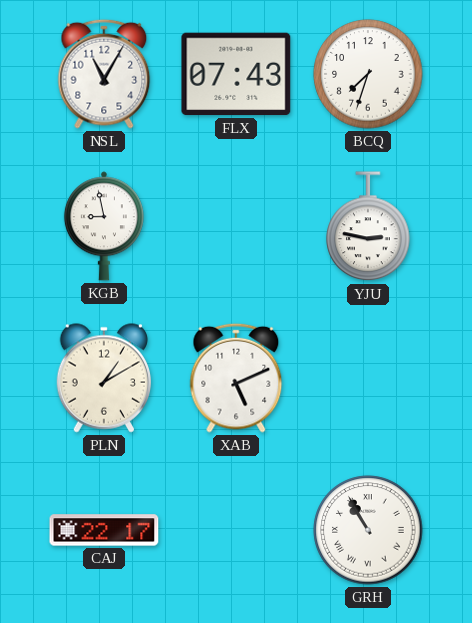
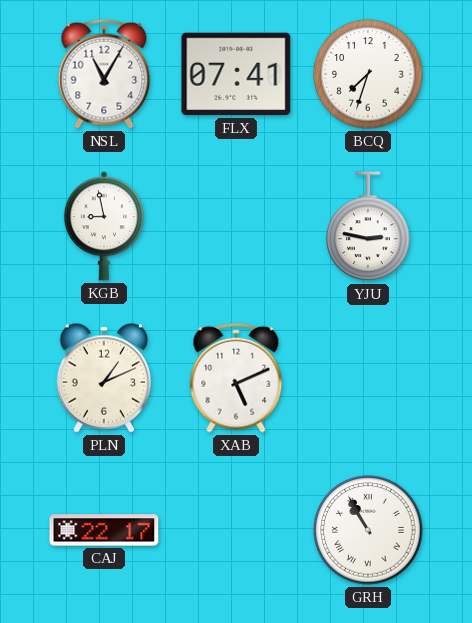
FLX: 07:43 -> 07:41
PLN: 1:10 -> 1:11
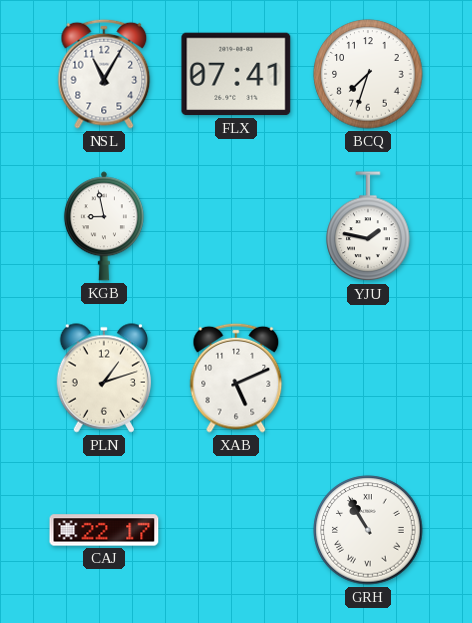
YJU: 2:47 -> 1:47
PLN: 1:11 -> 1:12
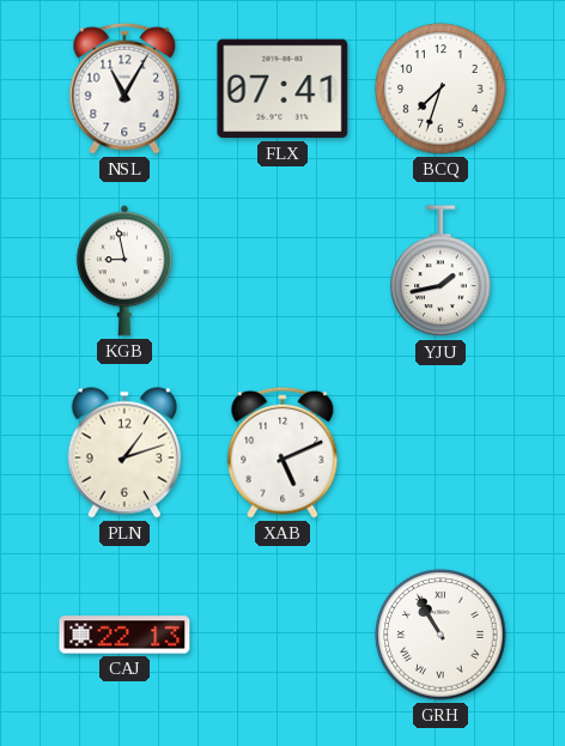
YJU: 1:47 -> 1:43
CAJ: 22:17 -> 22:13
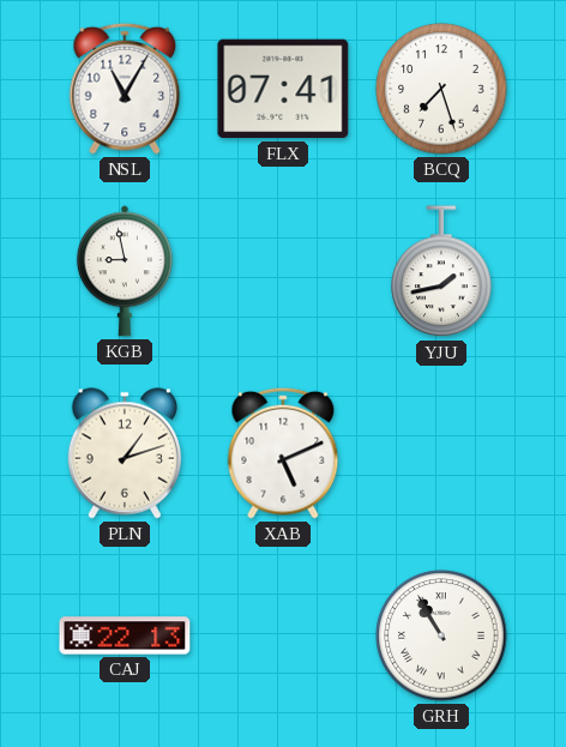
BCQ: 7:33 -> 7:27
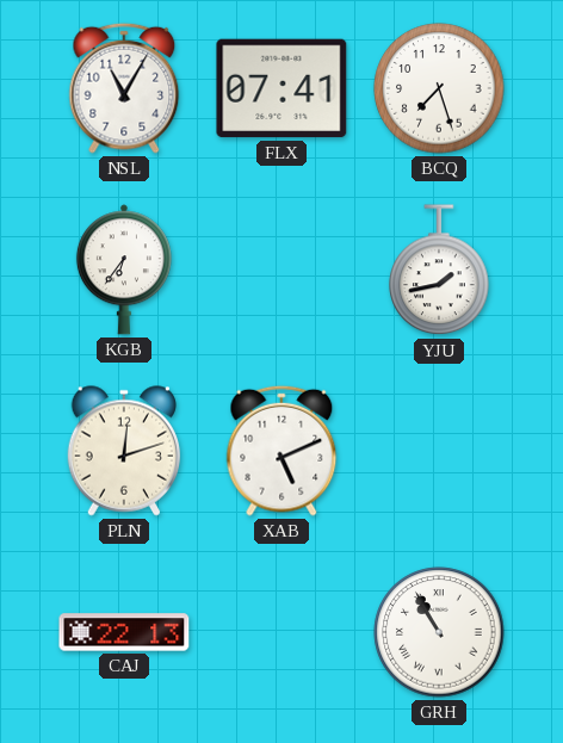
KGB: 8:58 -> 6:36
PLN: 1:12 -> 12:12
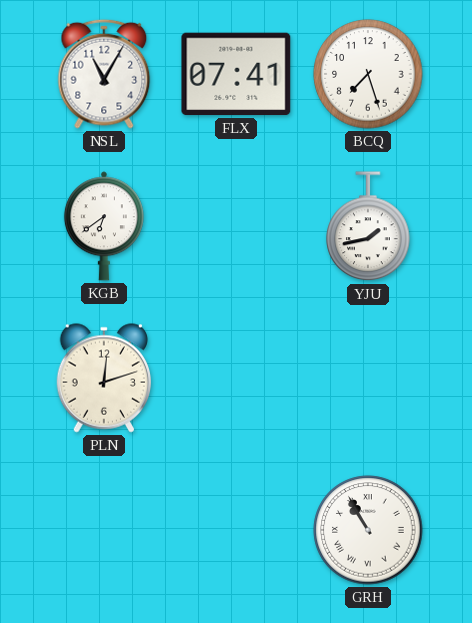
KGB: 6:36 -> 6:39
XAB: 5:11 -> none
CAJ: 22:13 -> none
